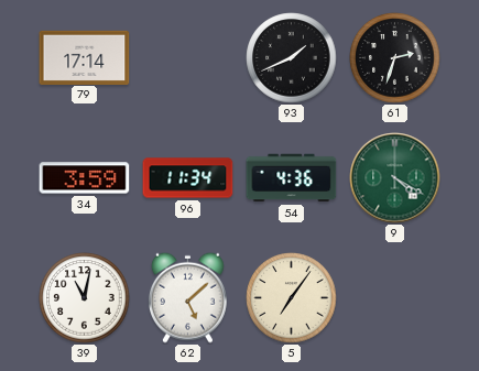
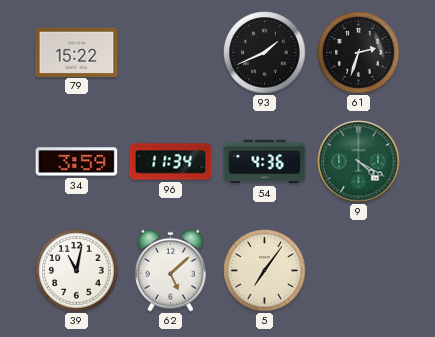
79: 17:14 -> 15:22
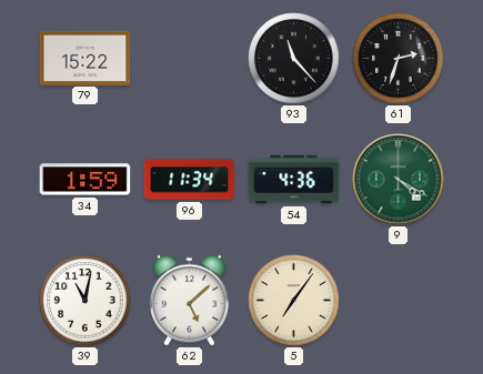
93: 1:41 -> 11:23
34: 3:59 -> 1:59
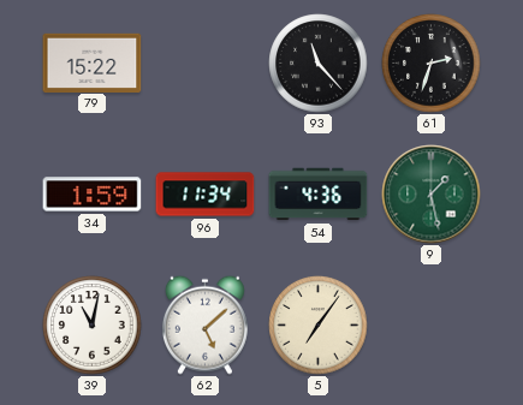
9: 4:20 -> 1:28
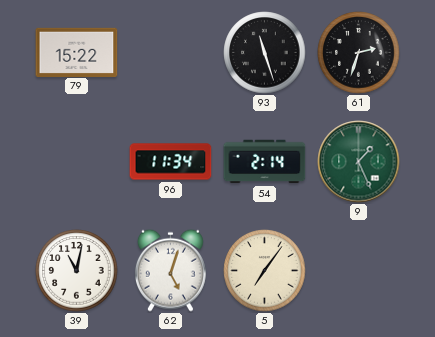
93: 11:23 -> 11:27
34: 1:59 -> none
54: 4:36 -> 2:14
9: 1:28 -> 1:26
62: 5:08 -> 5:03
